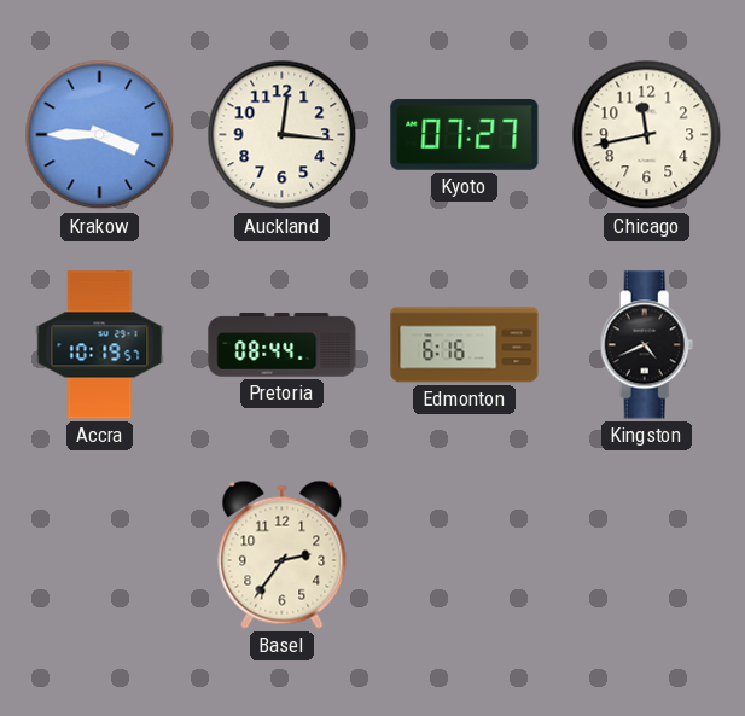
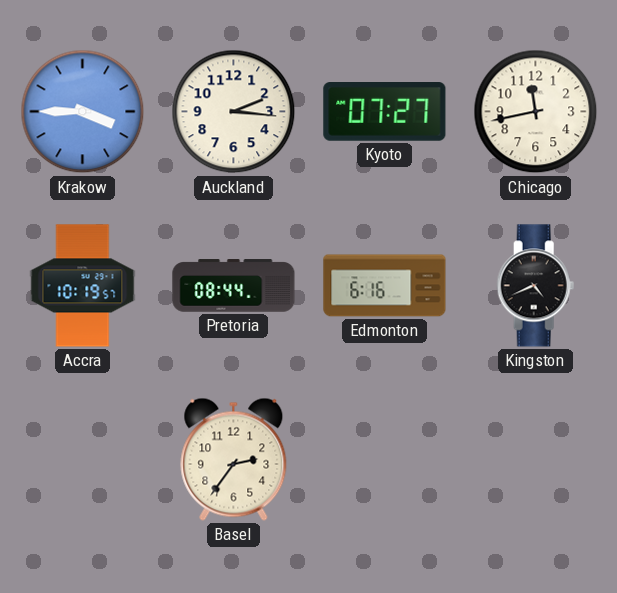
Auckland: 12:16 -> 2:16
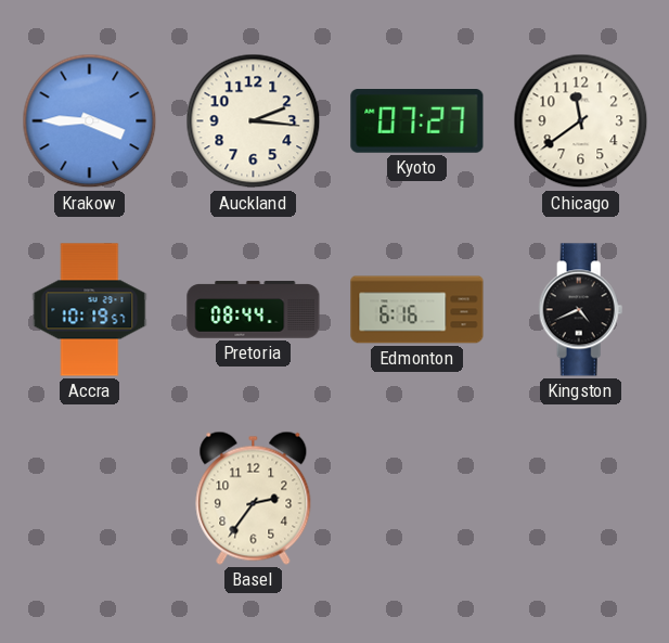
Chicago: 11:43 -> 11:39
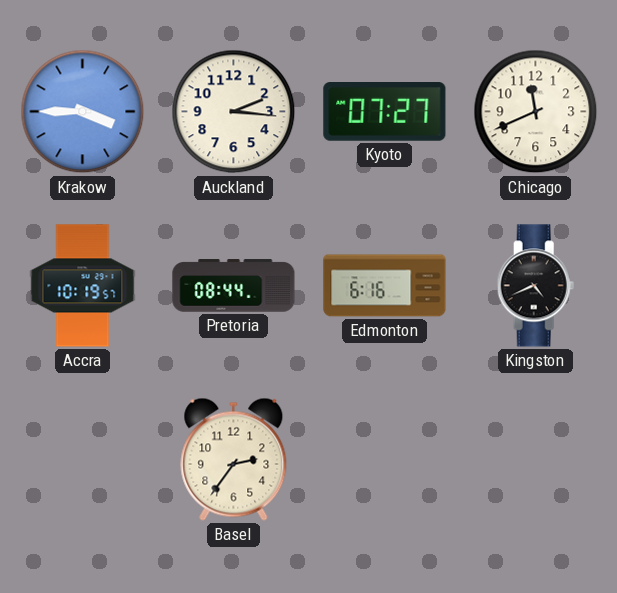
Chicago: 11:39 -> 11:41
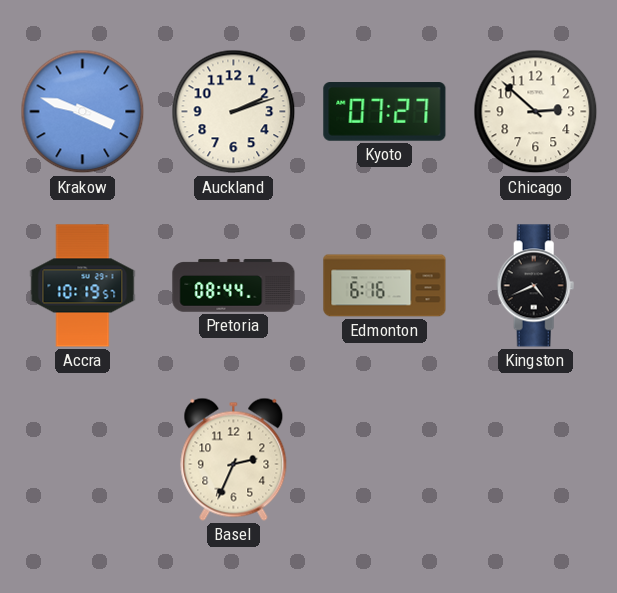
Krakow: 3:45 -> 3:48
Auckland: 2:16 -> 2:12
Chicago: 11:41 -> 2:52
Basel: 2:36 -> 2:34
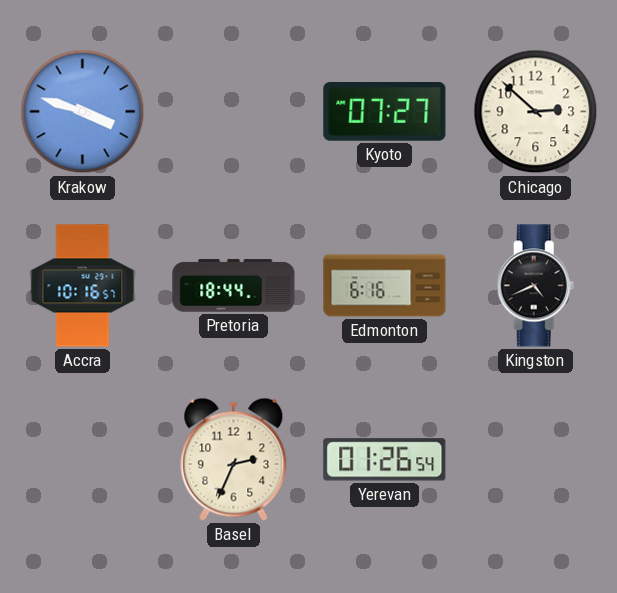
Auckland: 2:12 -> none
Accra: 10:19 -> 10:16
Pretoria: 08:44 -> 18:44
Yerevan: none -> 01:26
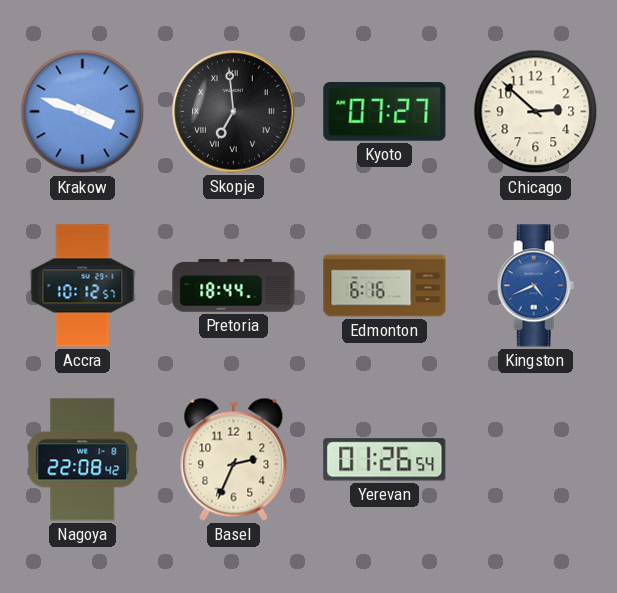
Skopje: none -> 6:59
Accra: 10:16 -> 10:12
Kingston dial: black -> blue
Nagoya: none -> 22:08
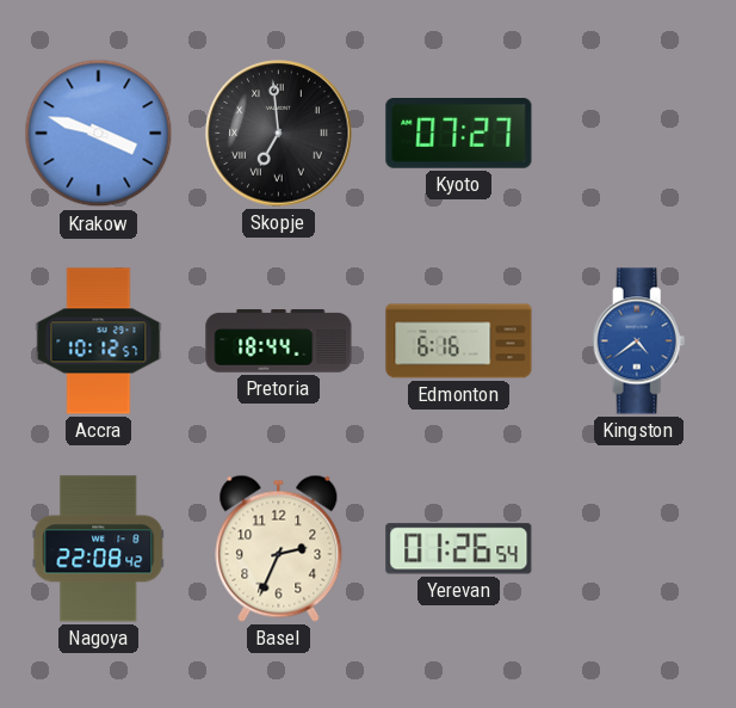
Chicago: 2:52 -> none
Kingston: 4:41 -> 4:39
